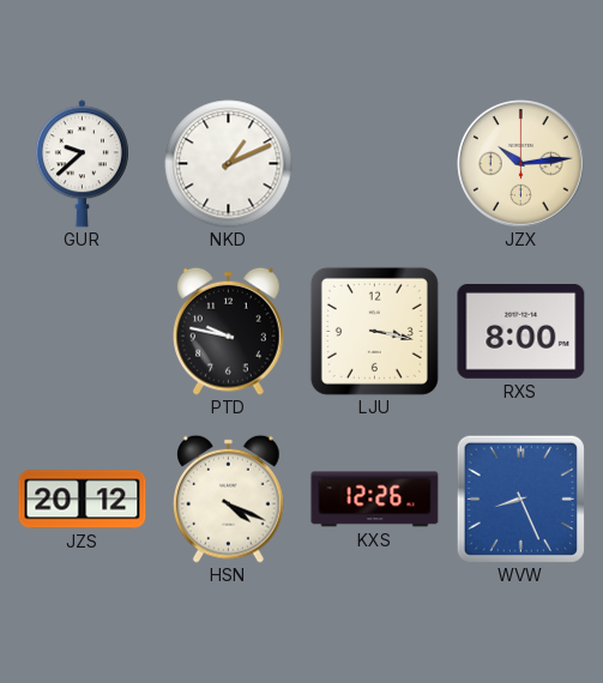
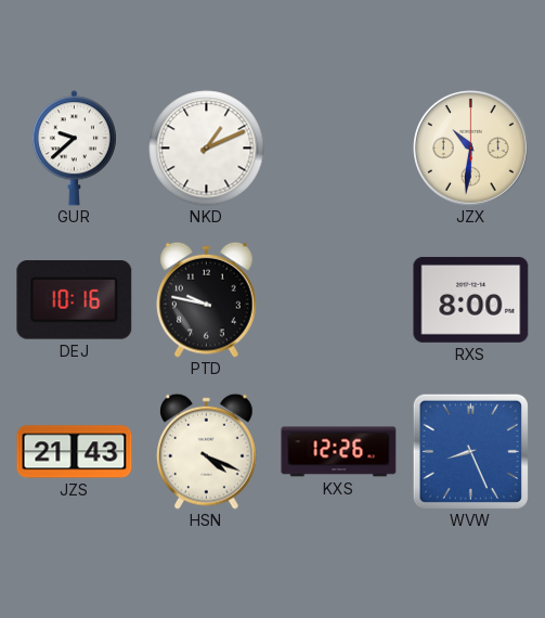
JZX: 10:14 -> 10:31
DEJ: none -> 10:16
LJU: 3:17 -> none
JZS: 20:12 -> 21:43
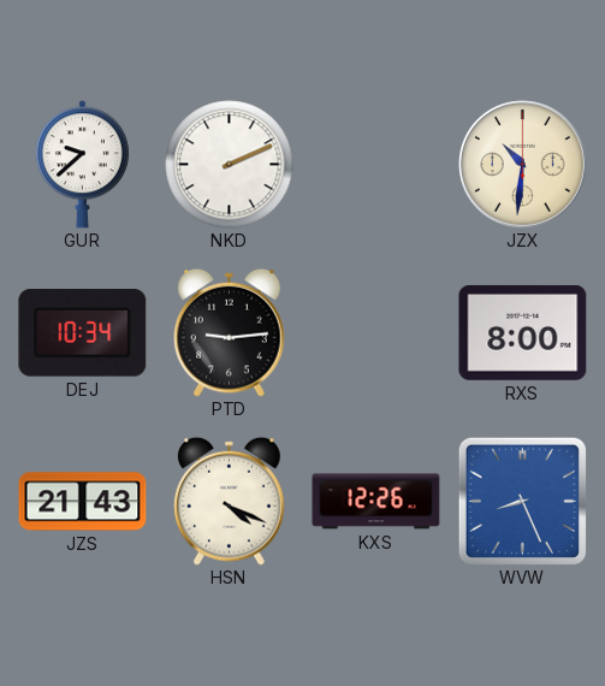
NKD: 1:11 -> 2:11
DEJ: 10:16 -> 10:34
PTD: 9:47 -> 9:14
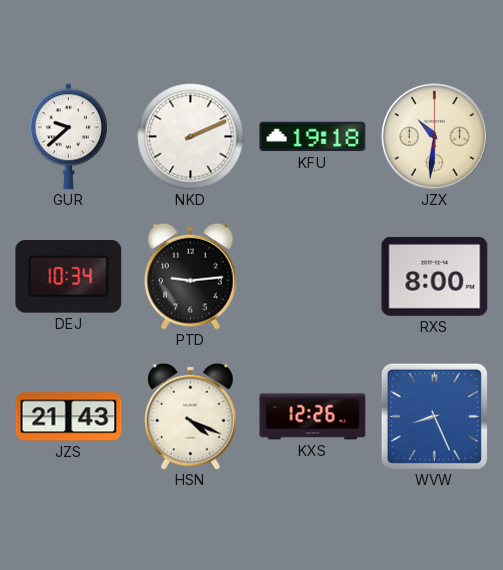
KFU: none -> 19:18
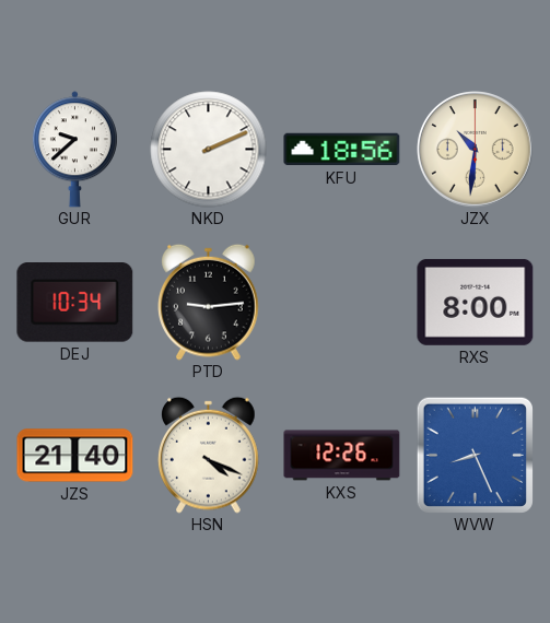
KFU: 19:18 -> 18:56
JZS: 21:43 -> 21:40
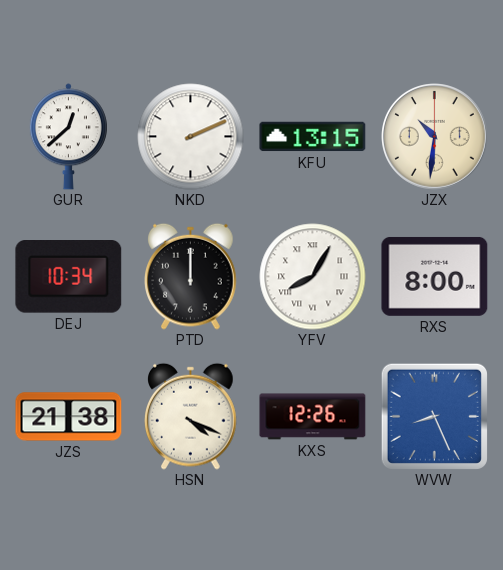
GUR: 9:38 -> 12:38
KFU: 18:56 -> 13:15
PTD: 9:14 -> 12:00
YFV: none -> 8:05
JZS: 21:40 -> 21:38
